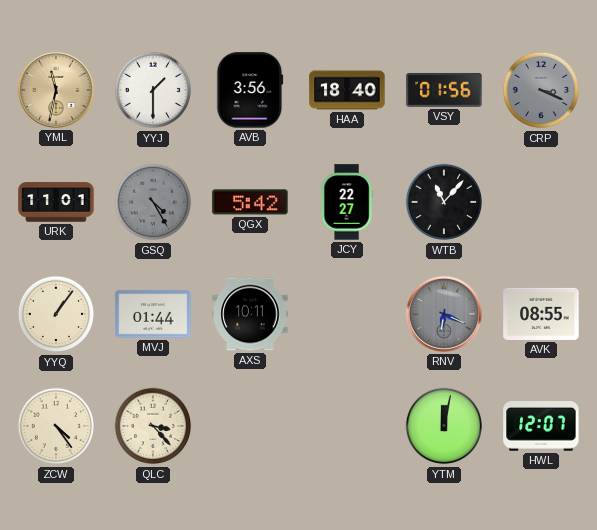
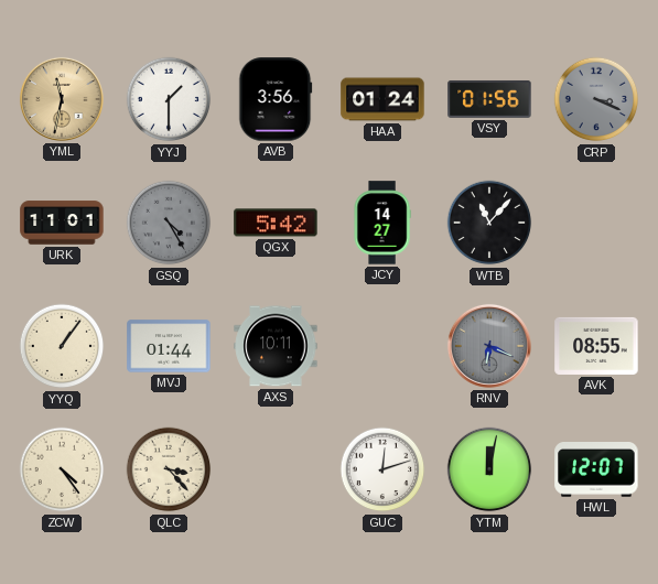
HAA: 18:40 -> 01:24
JCY: 22:27 -> 14:27
GUC: none -> 12:12
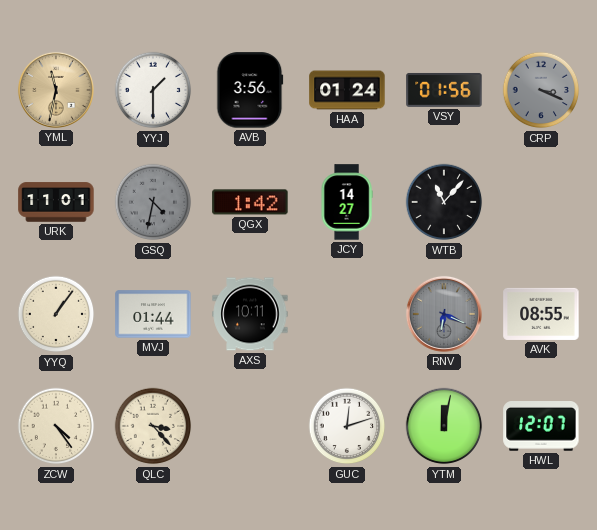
GSQ: 4:25 -> 4:32
QGX: 5:42 -> 1:42
